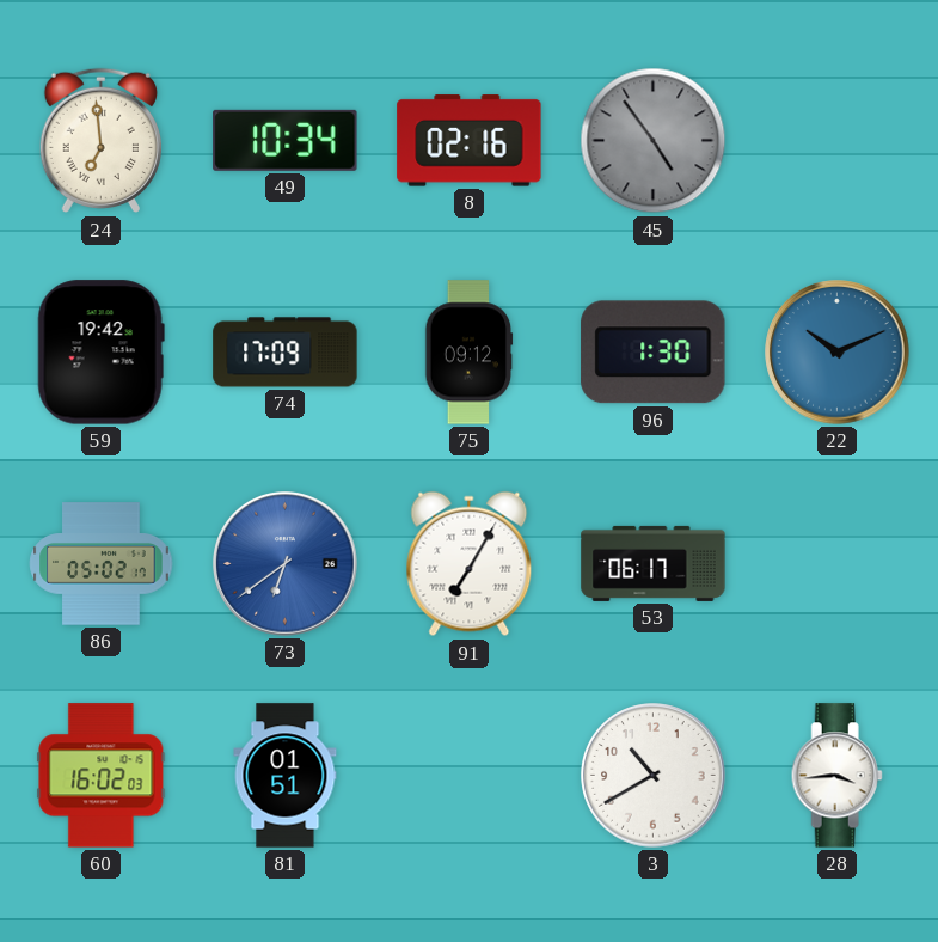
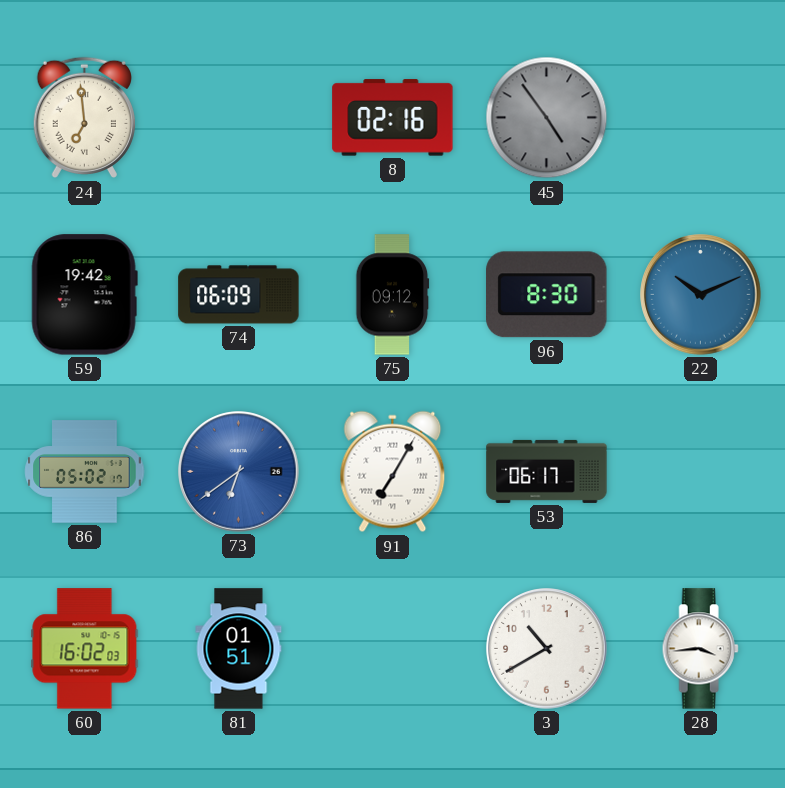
49: 10:34 -> none
74: 17:09 -> 06:09
96: 1:30 -> 8:30
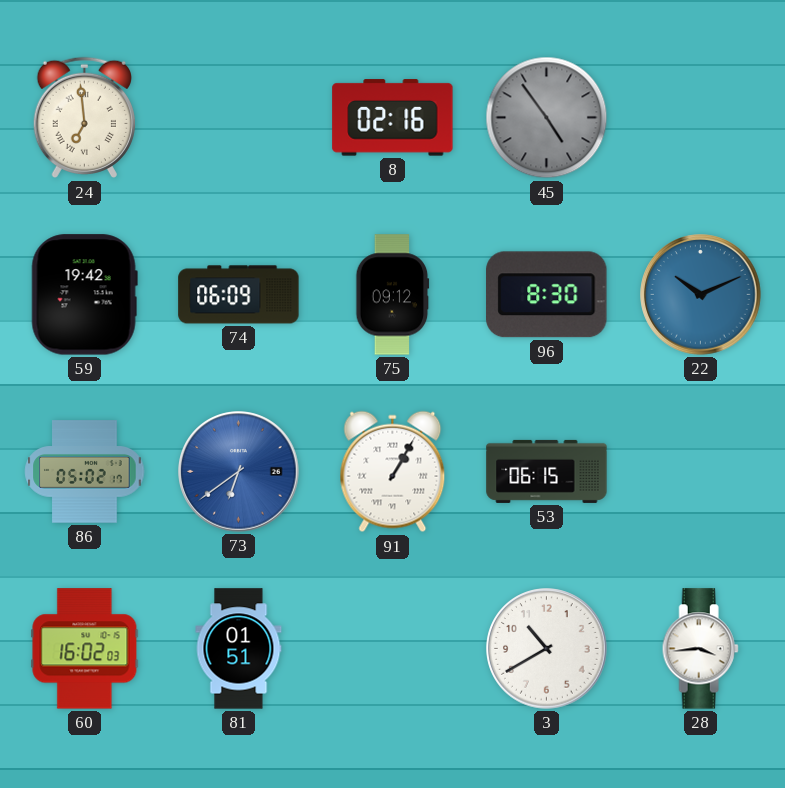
91: 7:05 -> 1:05
53: 06:17 -> 06:15
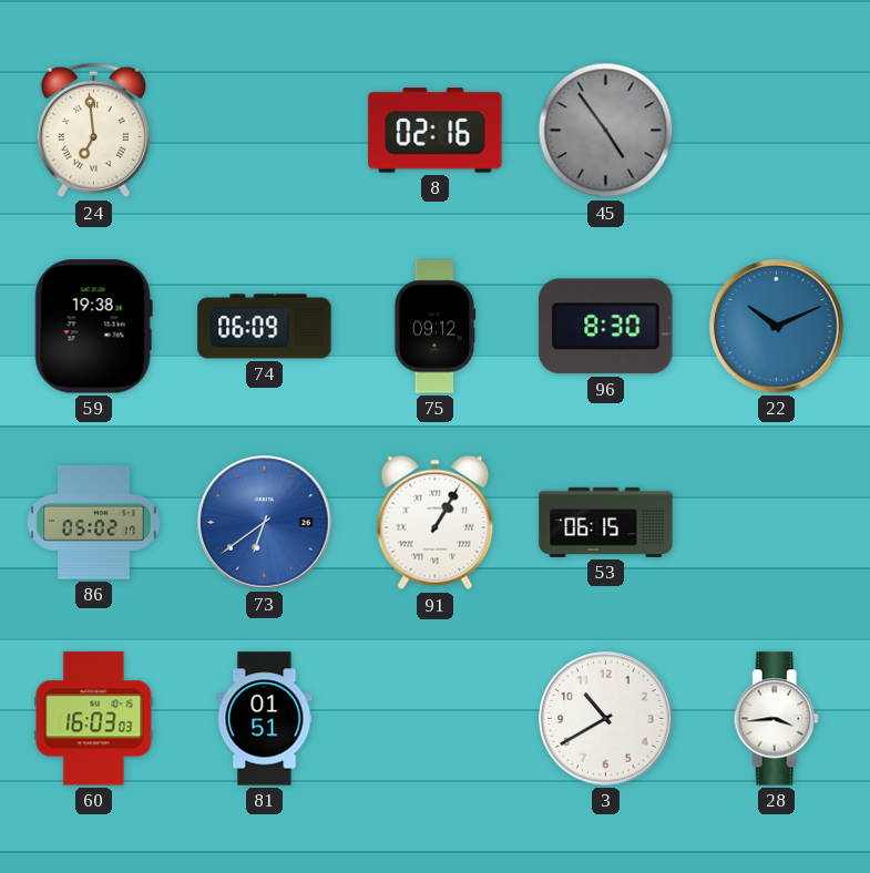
59: 19:42 -> 19:38
60: 16:02 -> 16:03
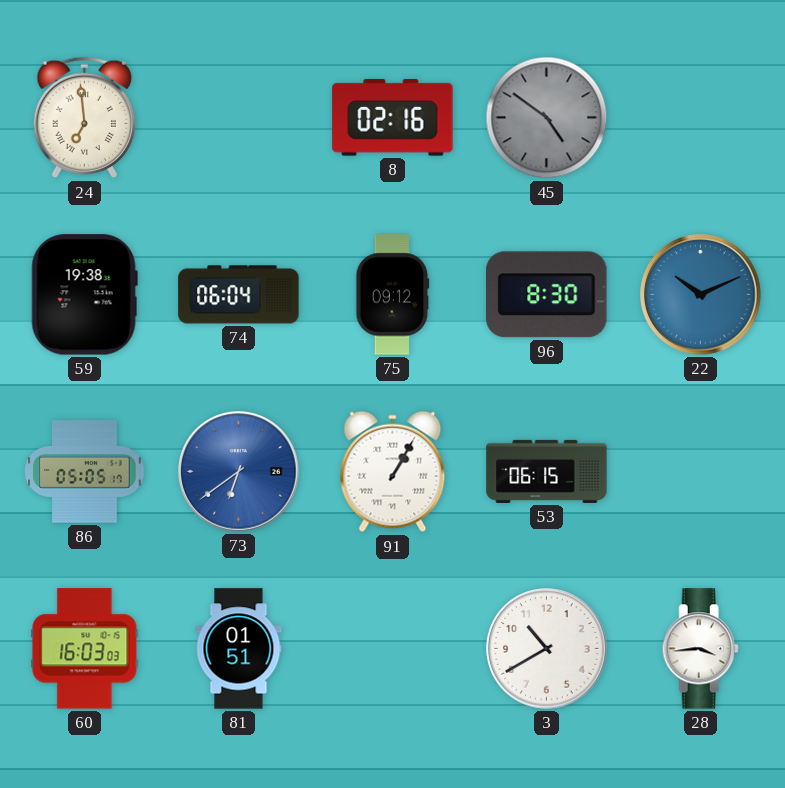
45: 4:54 -> 4:51
74: 06:09 -> 06:04
86: 05:02 -> 05:05
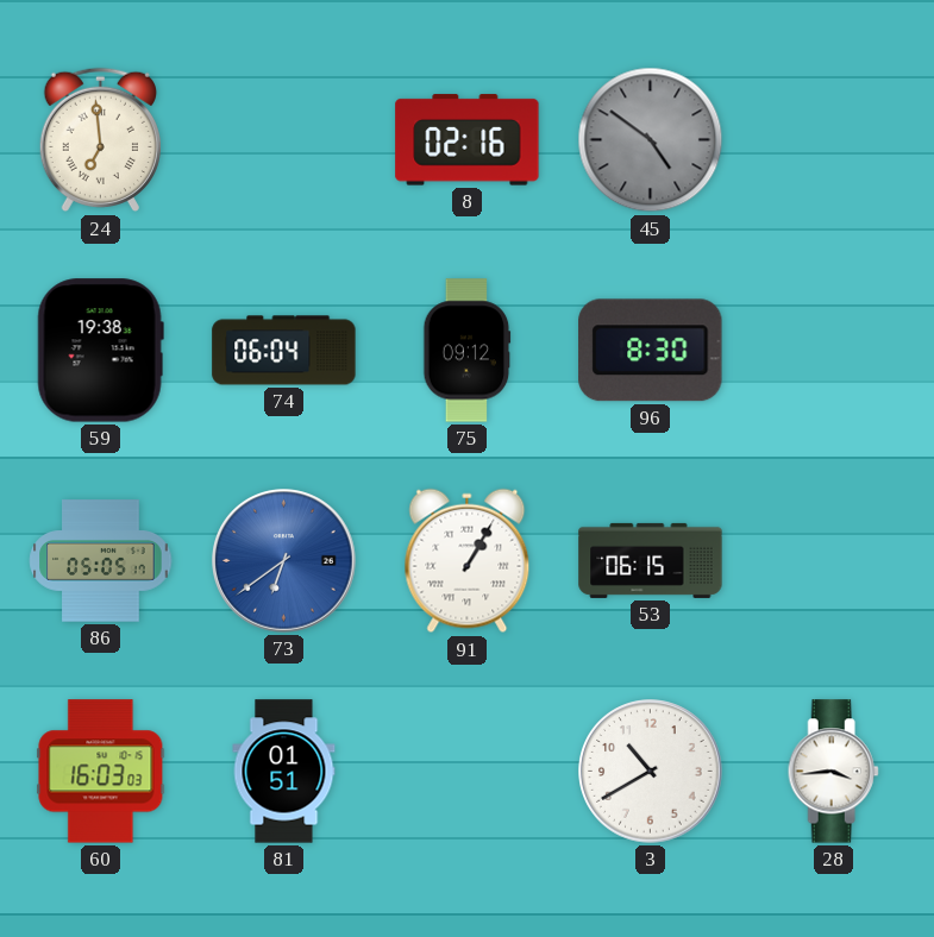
22: 10:11 -> none
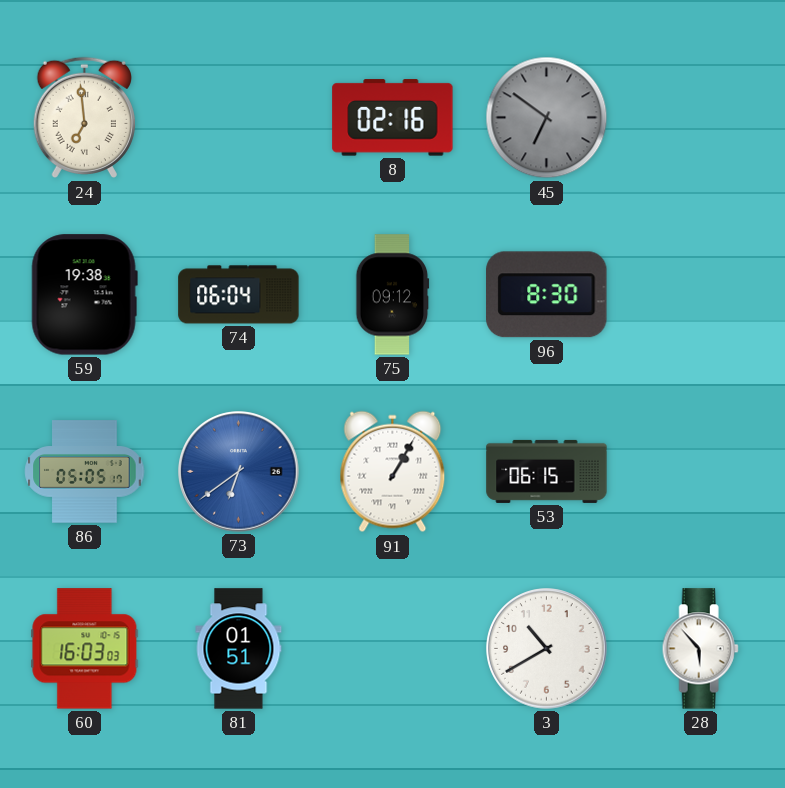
45: 4:51 -> 6:51
28: 3:44 -> 5:53
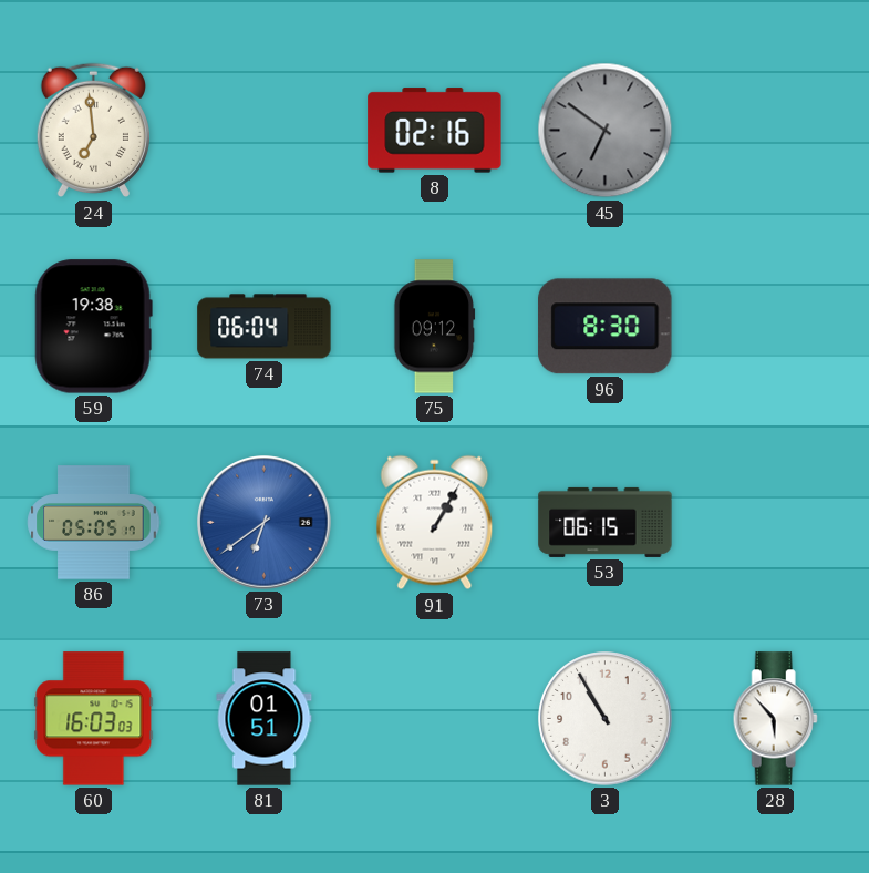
3: 10:40 -> 10:55
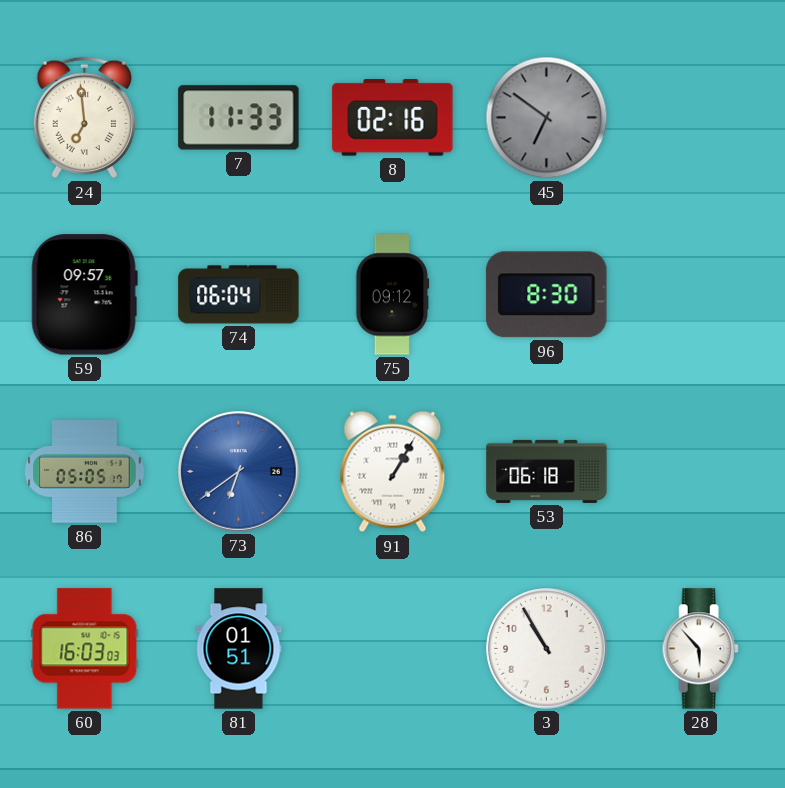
7: none -> 11:33
59: 19:38 -> 09:57
53: 06:15 -> 06:18
